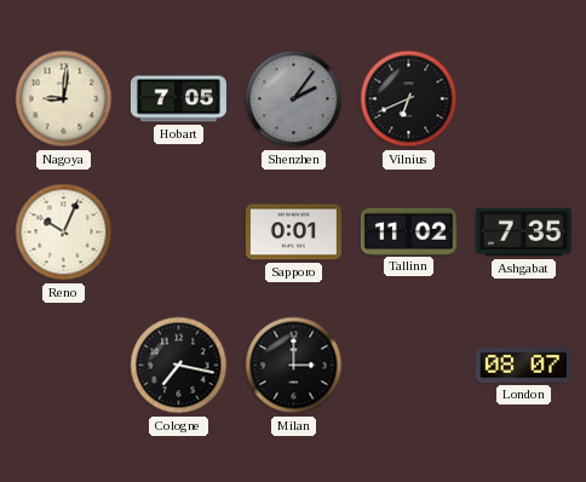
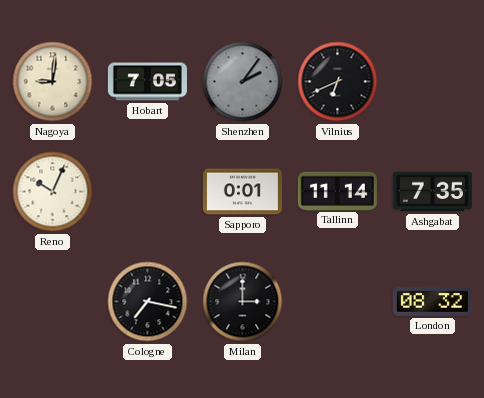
Tallinn: 11:02 -> 11:14
London: 08:07 -> 08:32
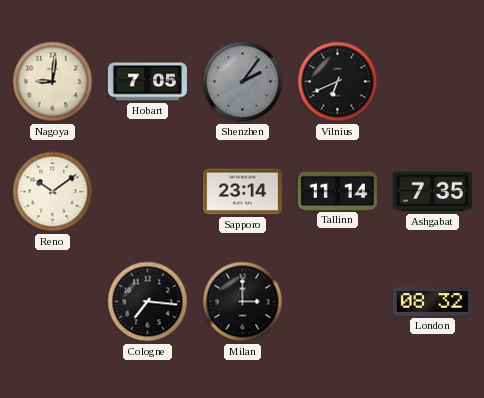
Reno: 10:04 -> 10:09
Sapporo: 0:01 -> 23:14
Cologne: 7:17 -> 7:16
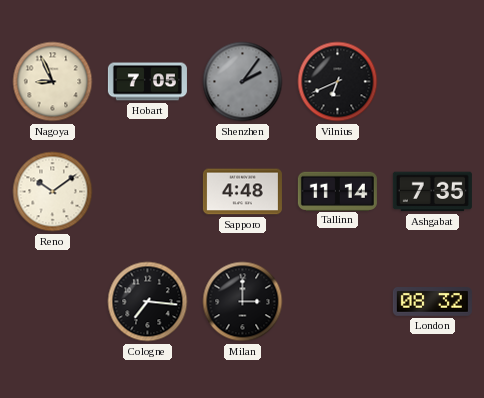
Nagoya: 9:01 -> 8:56
Sapporo: 23:14 -> 4:48
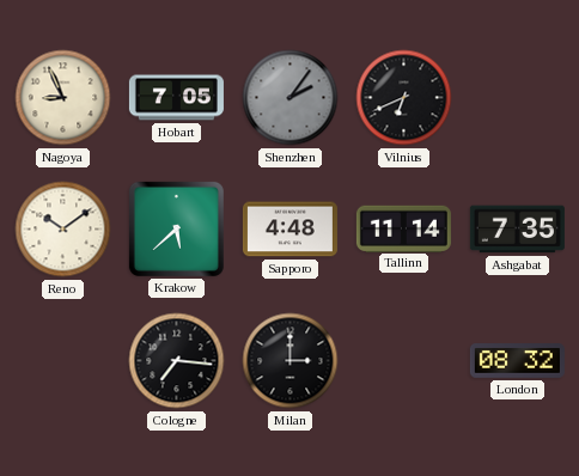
Krakow: none -> 5:38
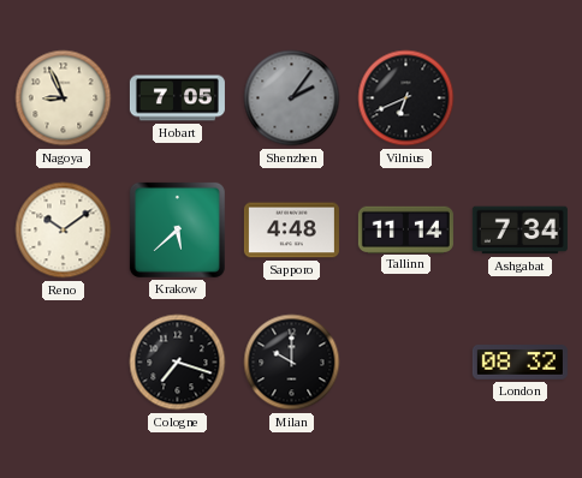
Ashgabat: 7:35 -> 7:34
Cologne: 7:16 -> 7:18
Milan: 3:00 -> 10:00
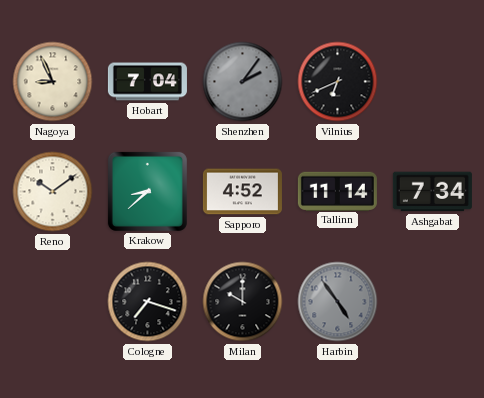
Hobart: 7:05 -> 7:04
Krakow: 5:38 -> 8:38
Sapporo: 4:48 -> 4:52
Harbin: none -> 4:54
London: 08:32 -> none
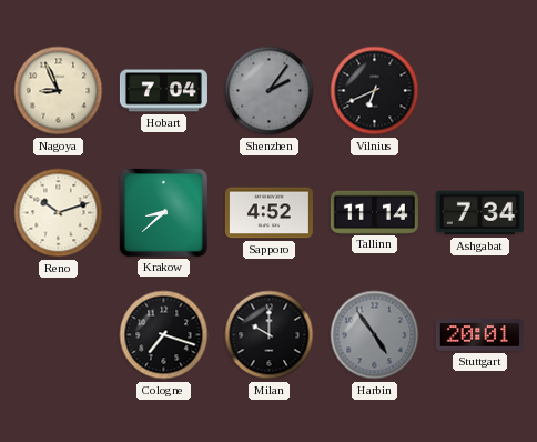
Reno: 10:09 -> 10:12
Stuttgart: none -> 20:01
